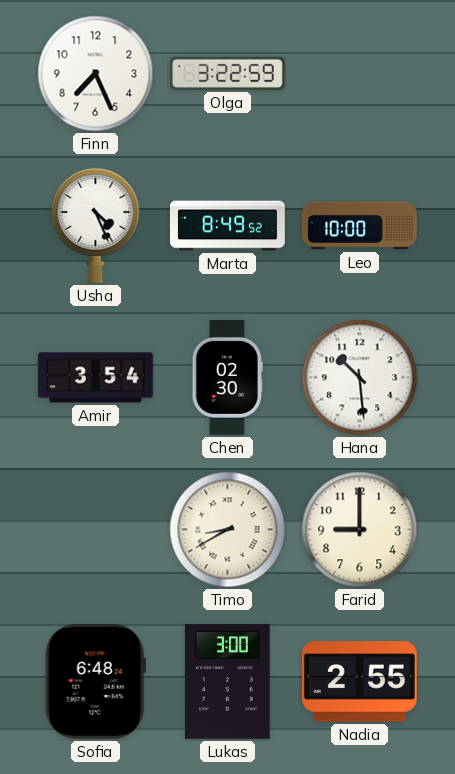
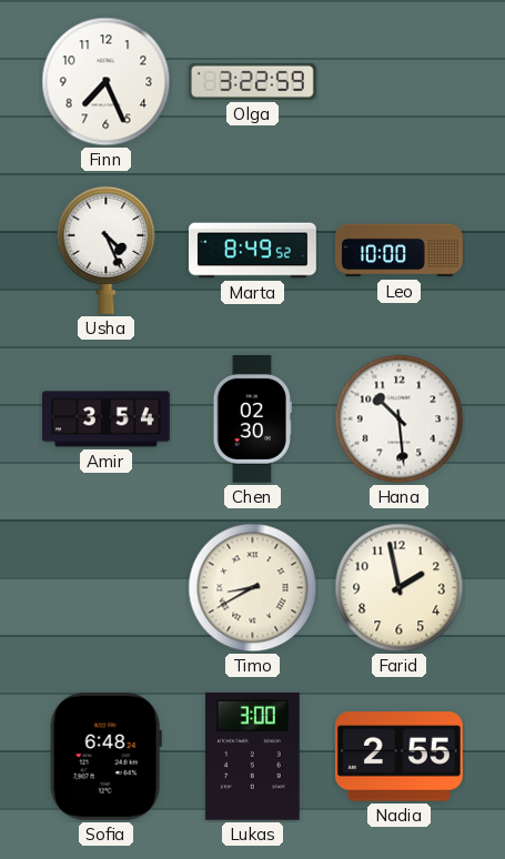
Farid: 9:00 -> 1:58
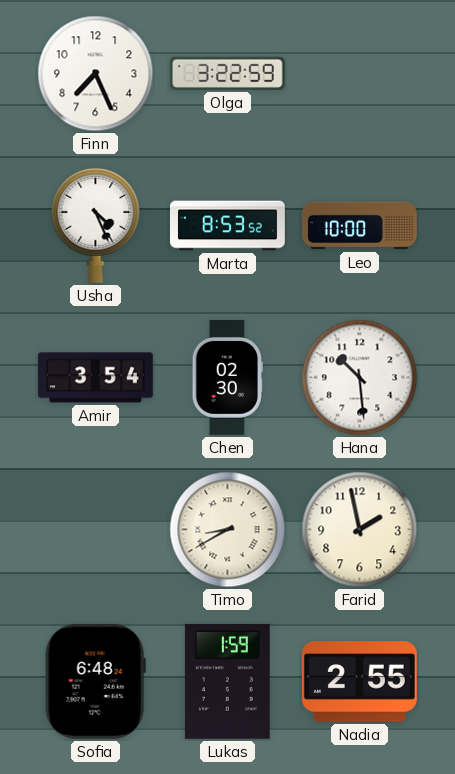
Marta: 8:49 -> 8:53
Lukas: 3:00 -> 1:59
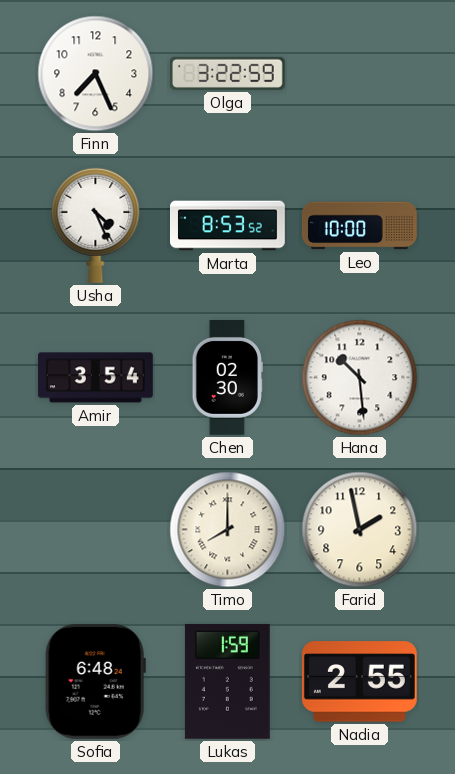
Timo: 8:40 -> 8:00
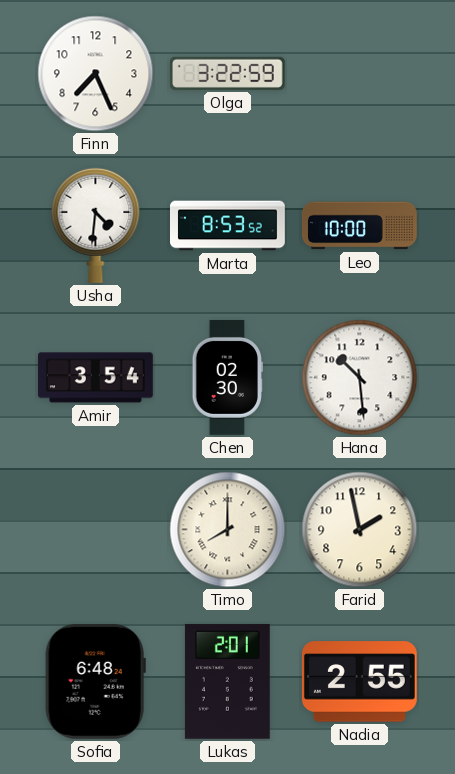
Usha: 4:26 -> 4:31
Lukas: 1:59 -> 2:01
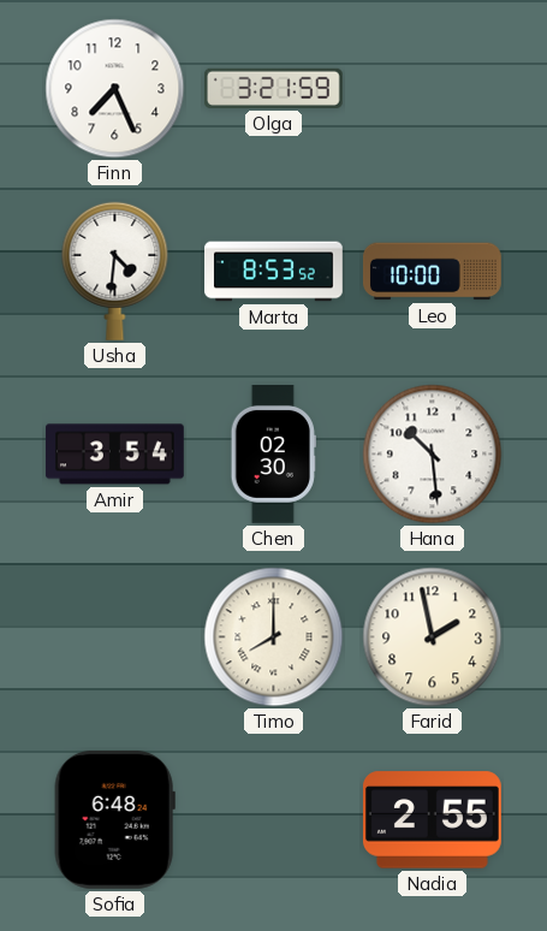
Olga: 3:22 -> 3:21
Lukas: 2:01 -> none
